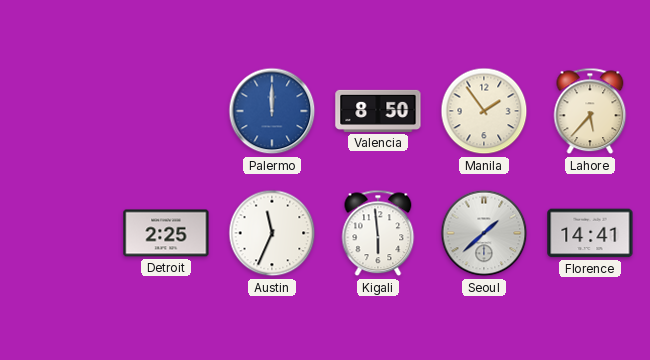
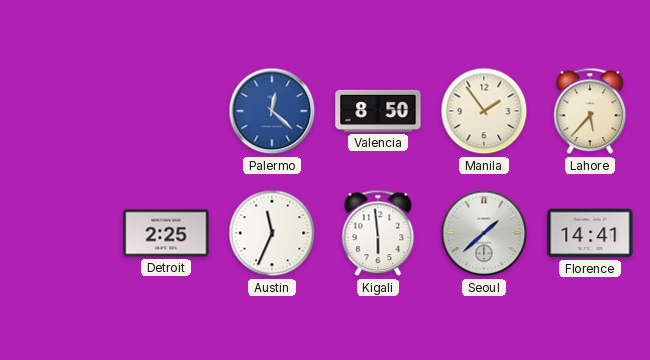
Palermo: 12:00 -> 12:22
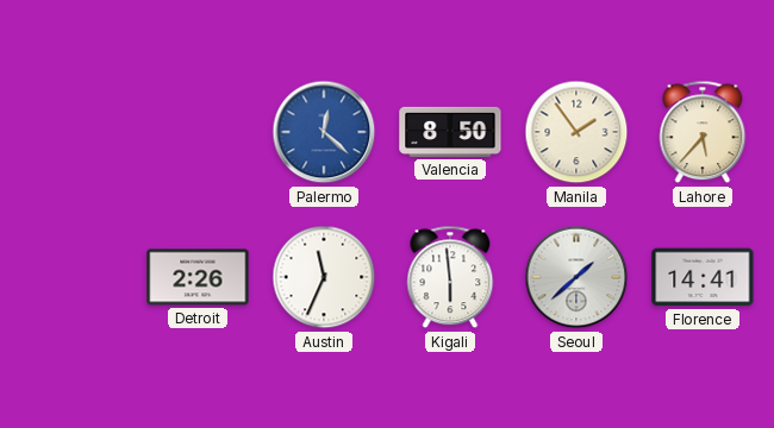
Detroit: 2:25 -> 2:26
